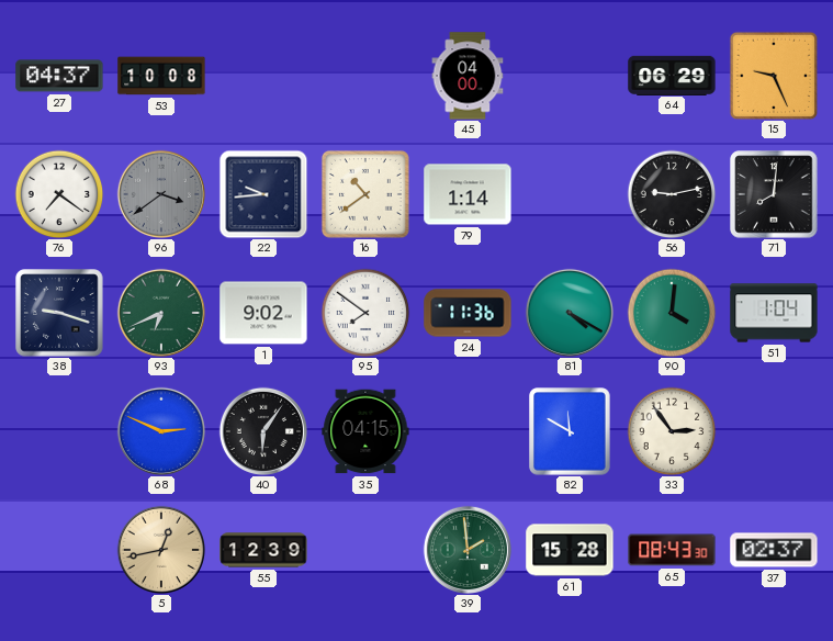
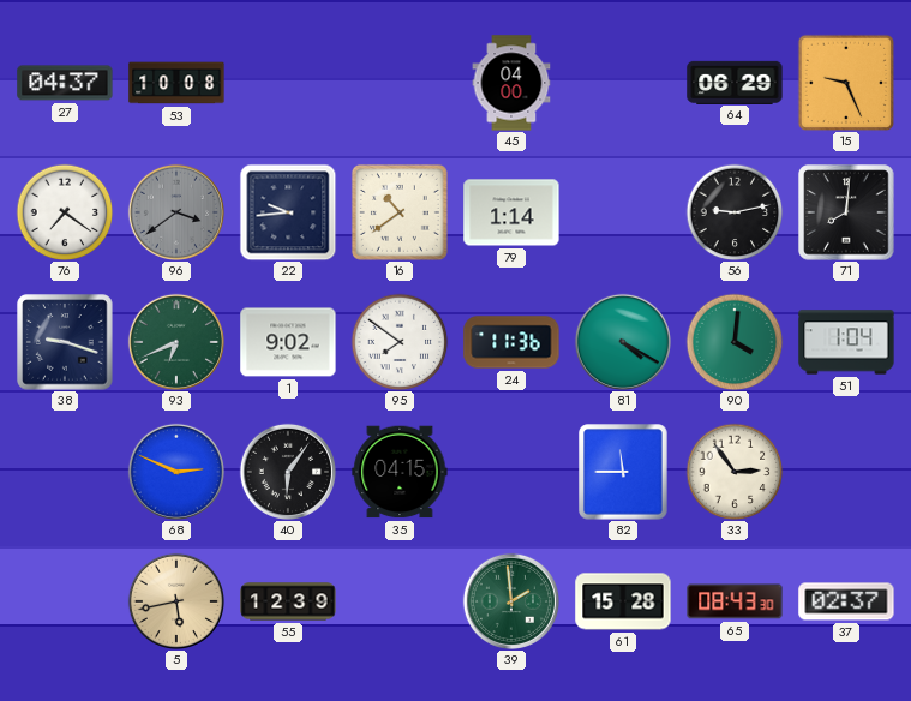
82: 11:50 -> 11:45
5: 12:43 -> 5:43
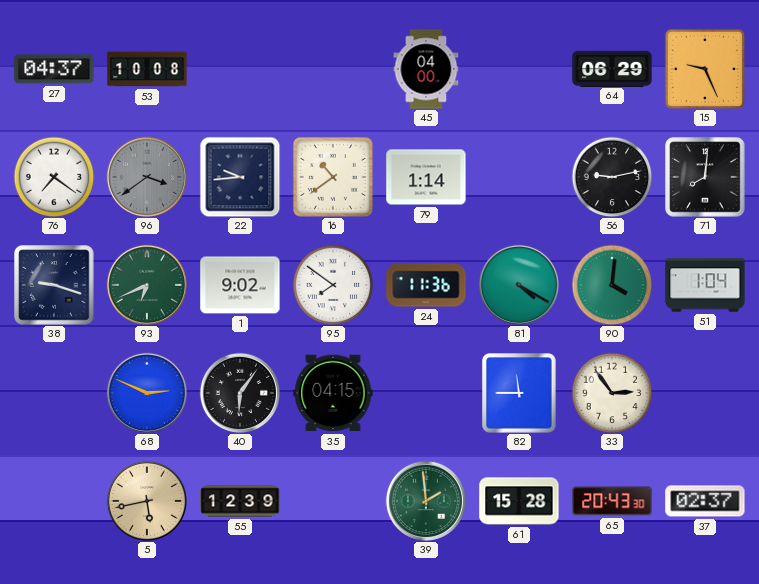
65: 08:43 -> 20:43
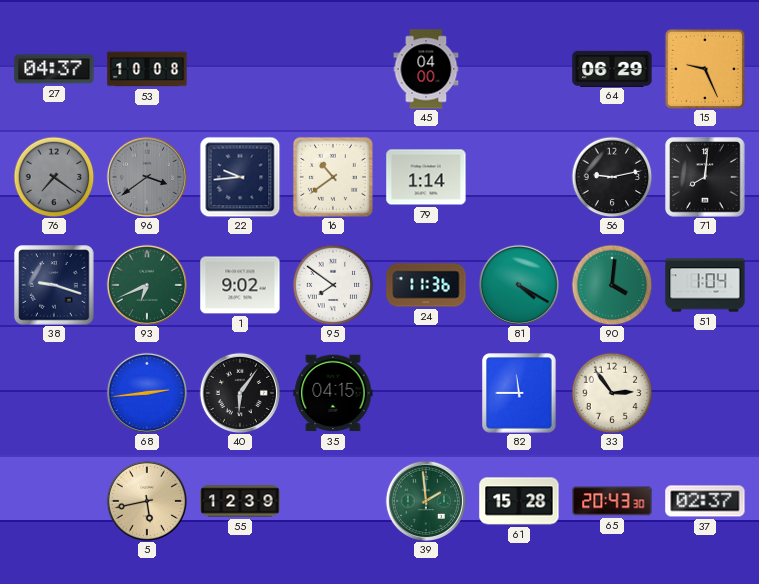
76 dial: white -> grey
68: 2:49 -> 2:44
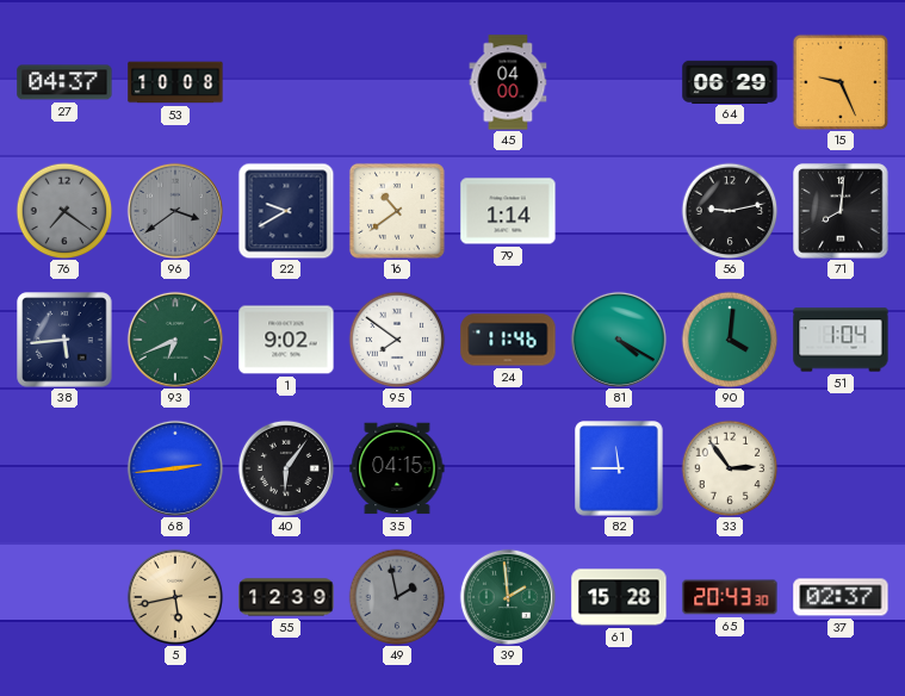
22: 9:44 -> 9:40
38: 9:18 -> 5:44
24: 11:36 -> 11:46
49: none -> 1:58
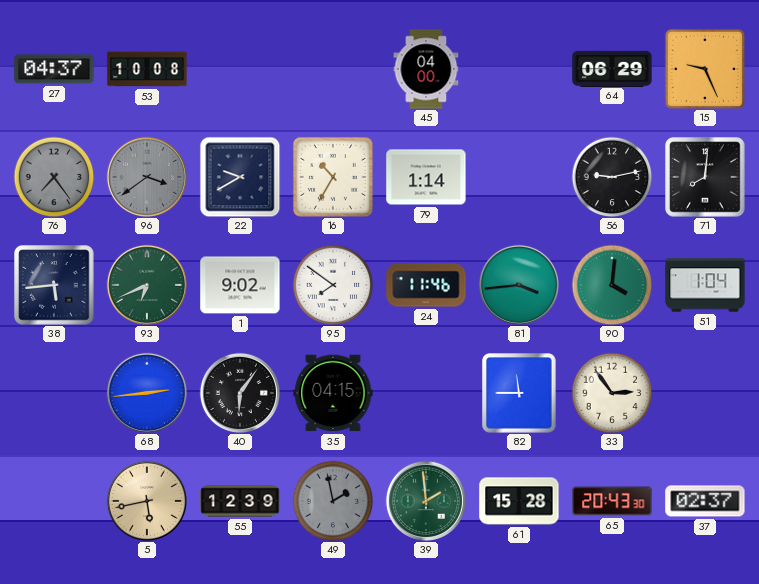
76: 7:21 -> 7:24
16: 10:39 -> 10:35
81: 4:20 -> 3:44
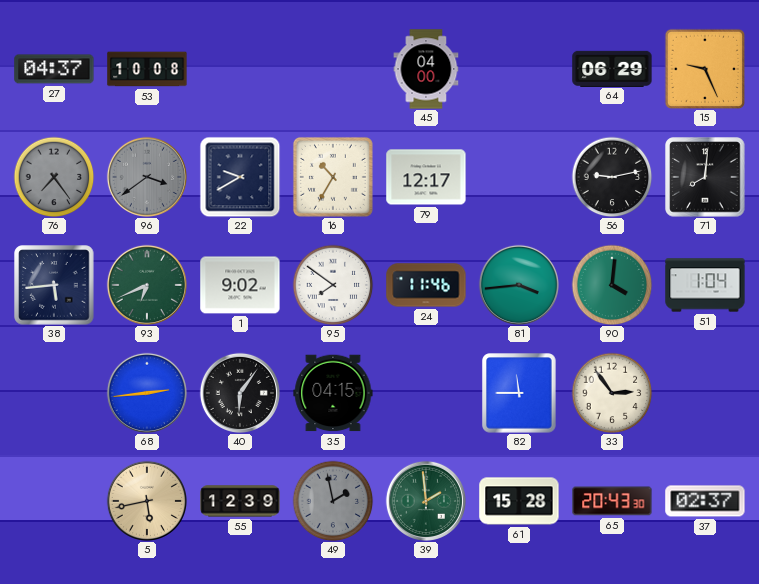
79: 1:14 -> 12:17
